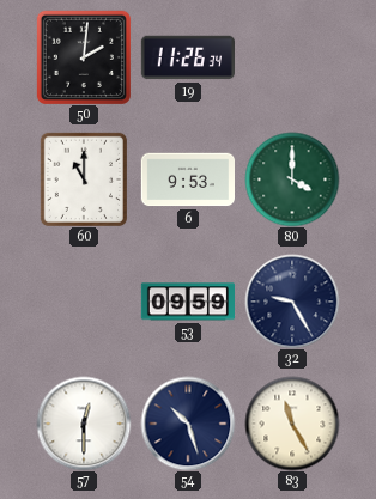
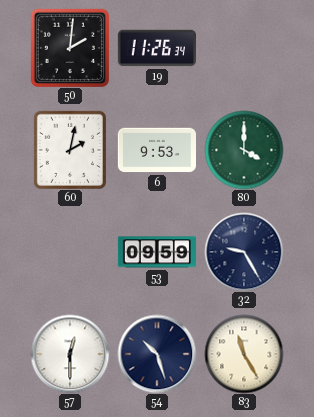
60: 11:00 -> 2:02
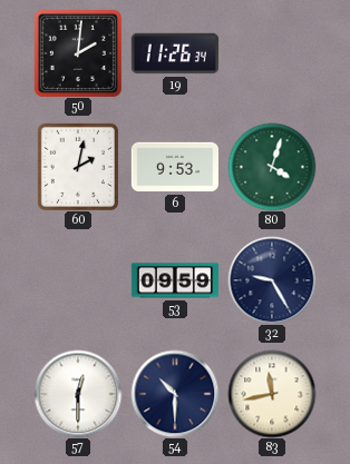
80: 4:00 -> 4:03
54: 10:27 -> 10:30
83: 11:25 -> 11:43
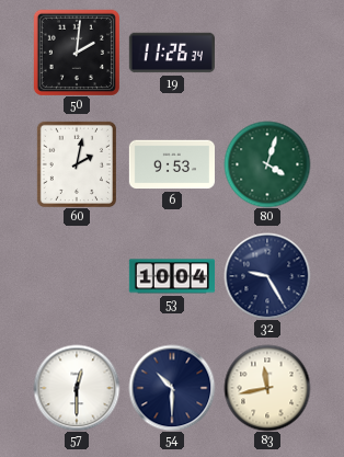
53: 09:59 -> 10:04
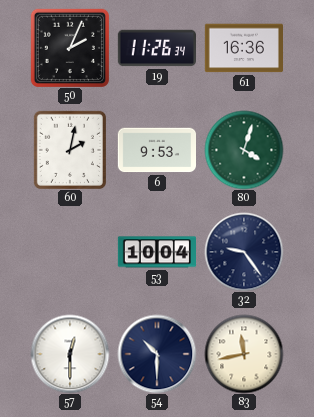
50: 2:01 -> 2:04
61: none -> 16:36
32: 9:25 -> 9:24
